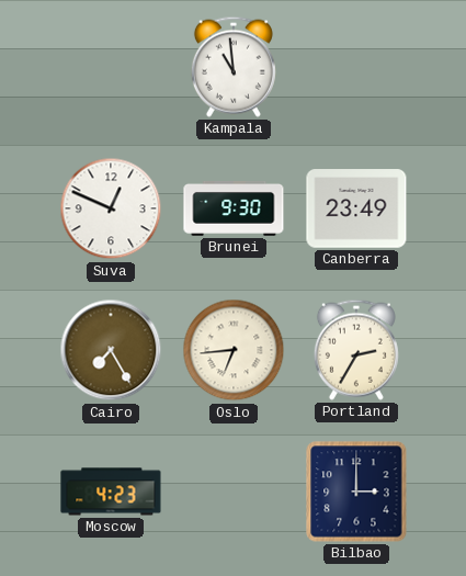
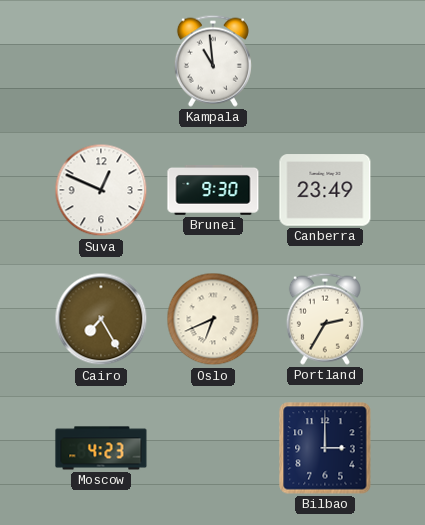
Oslo: 6:44 -> 6:41
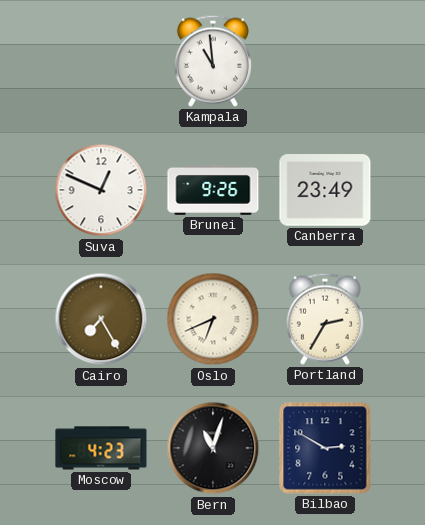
Brunei: 9:30 -> 9:26
Bern: none -> 11:03
Bilbao: 3:00 -> 2:50
